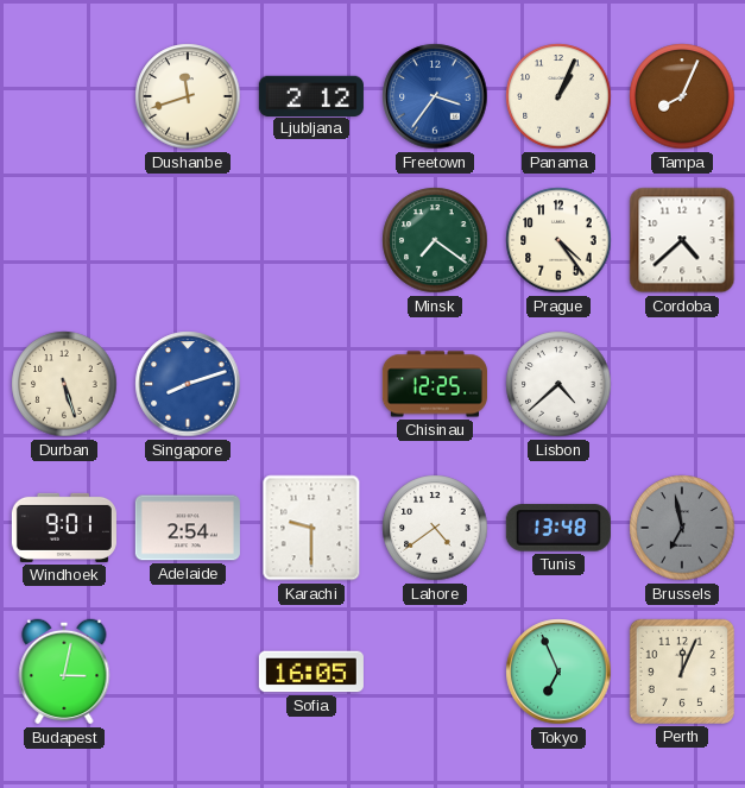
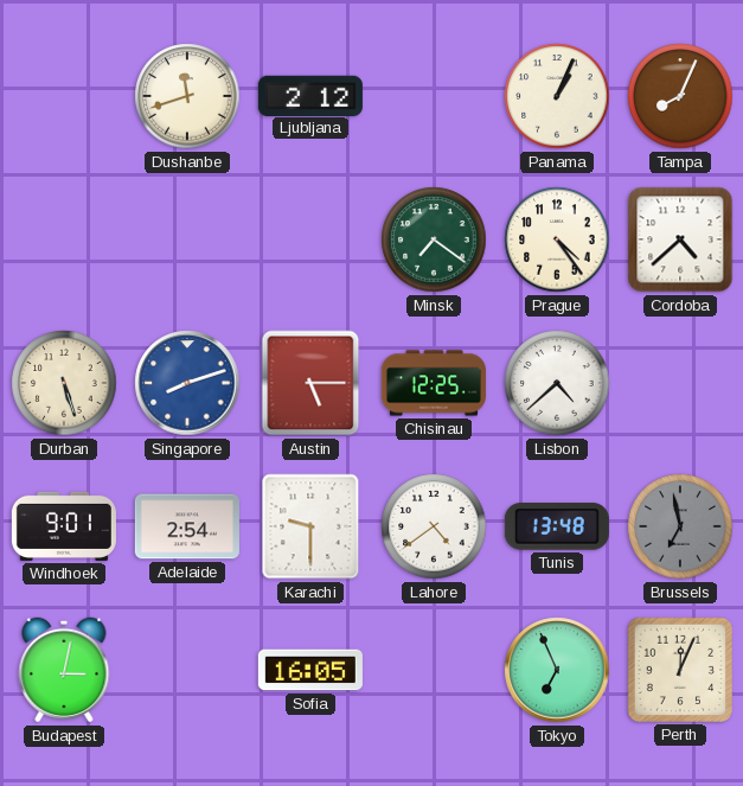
Freetown: 3:36 -> none
Austin: none -> 5:15
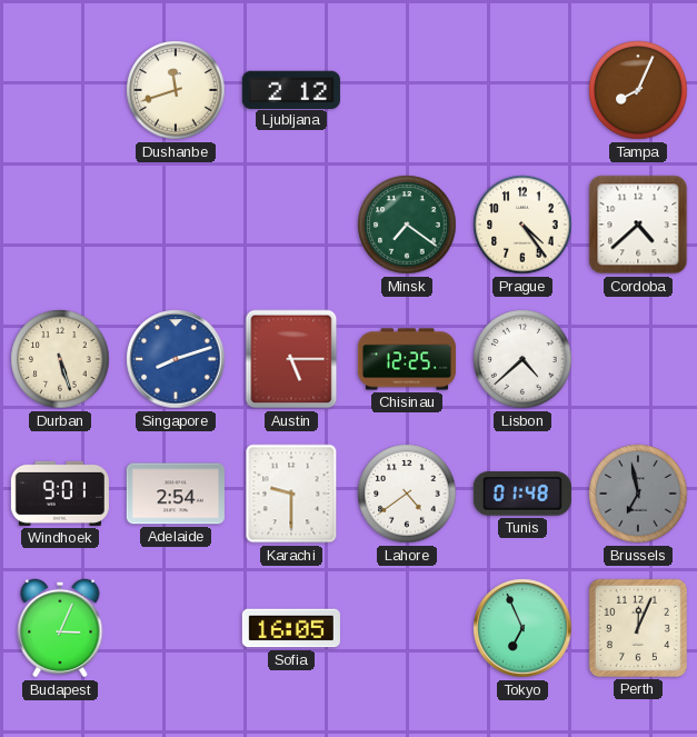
Panama: 1:04 -> none
Tunis: 13:48 -> 01:48
Budapest: 3:02 -> 3:04
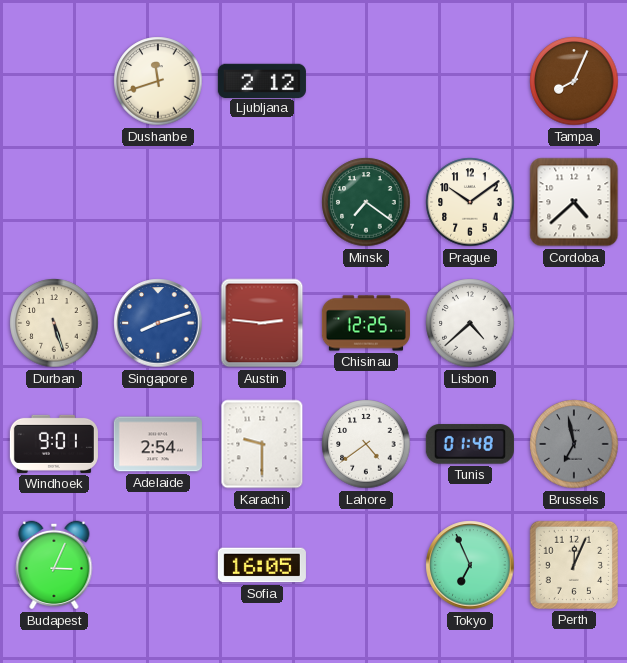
Prague: 4:24 -> 10:09
Austin: 5:15 -> 2:46
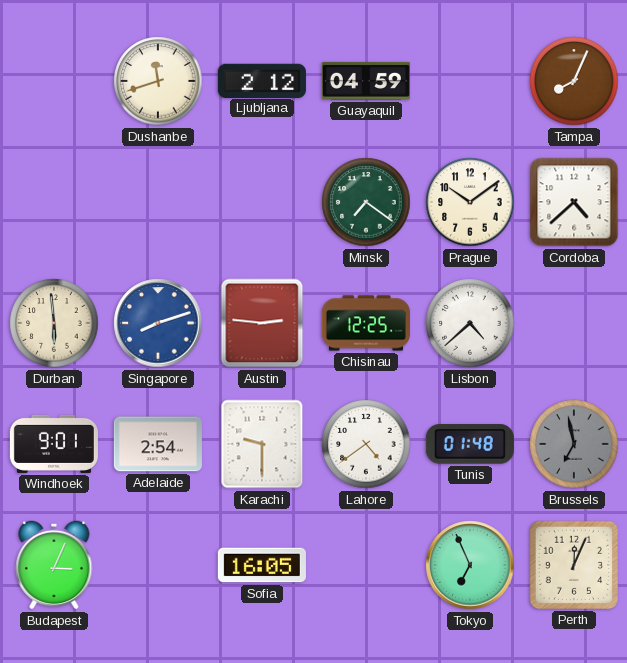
Guayaquil: none -> 04:59
Durban: 5:27 -> 5:59
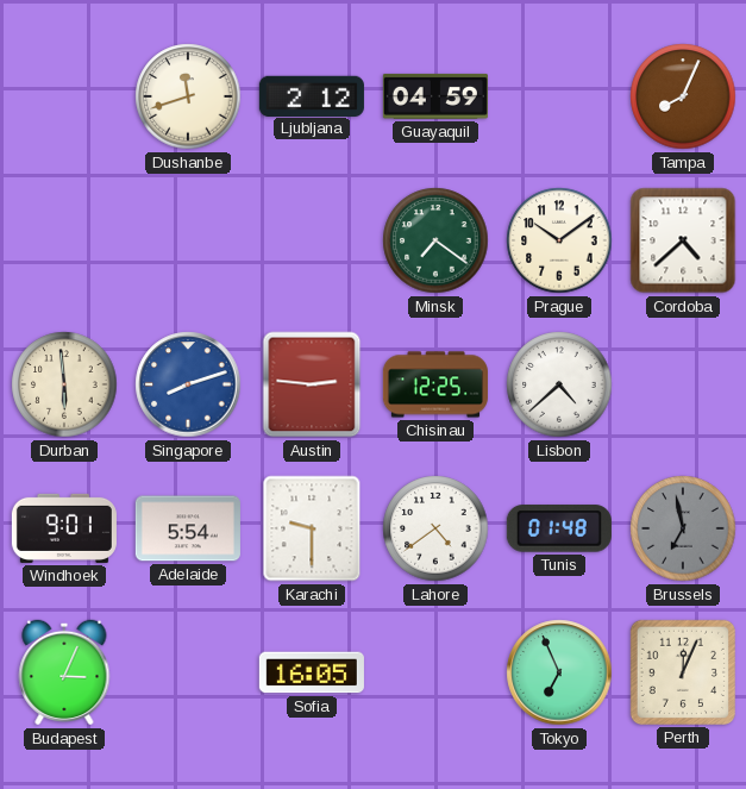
Adelaide: 2:54 -> 5:54
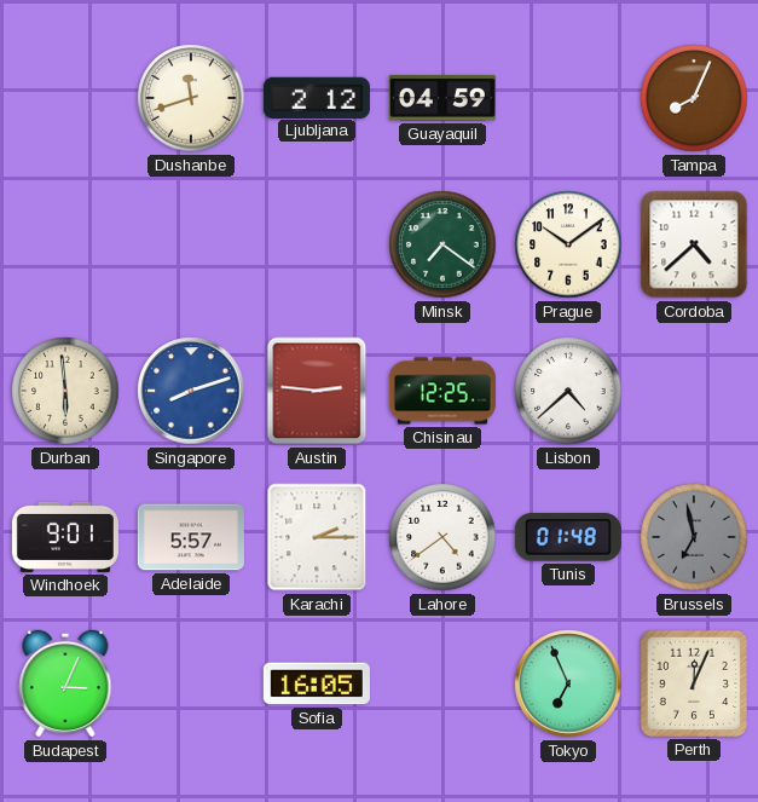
Adelaide: 5:54 -> 5:57
Karachi: 9:30 -> 2:15
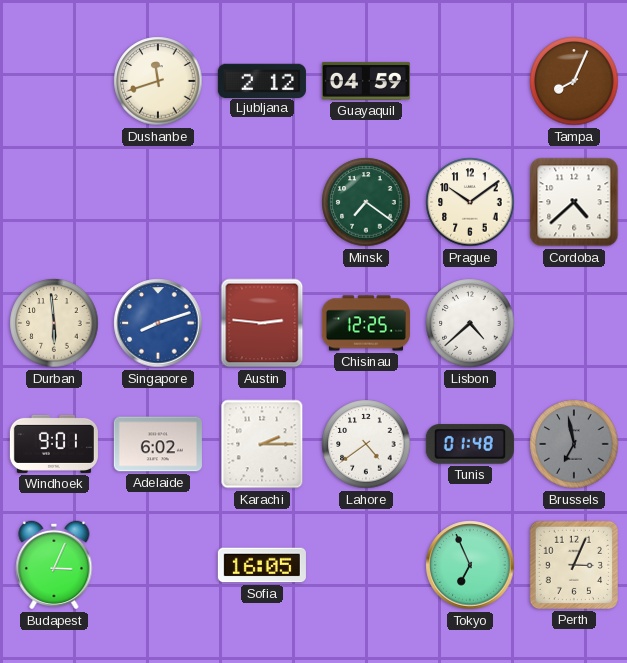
Adelaide: 5:57 -> 6:02
Perth: 12:04 -> 3:04
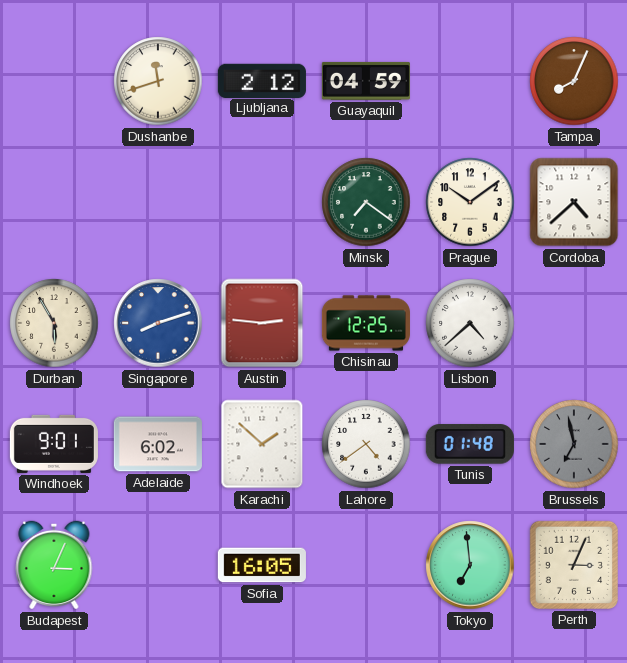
Durban: 5:59 -> 5:55
Karachi: 2:15 -> 1:52
Tokyo: 6:56 -> 6:59
